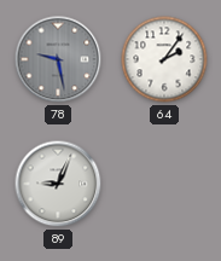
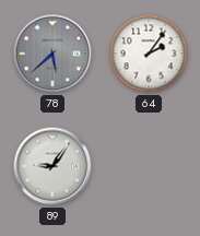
78: 9:28 -> 5:38
89: 9:04 -> 9:06
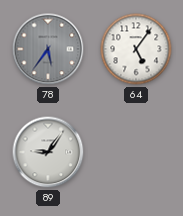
78: 5:38 -> 5:36
64: 2:06 -> 5:06
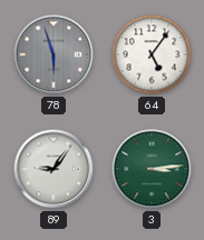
78: 5:36 -> 5:57
3: none -> 3:14
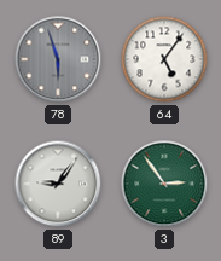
3: 3:14 -> 2:54
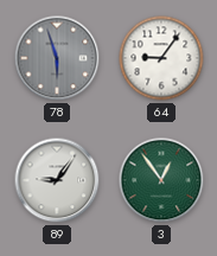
64: 5:06 -> 9:06
3: 2:54 -> 12:54
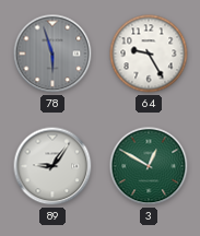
64: 9:06 -> 9:25
3: 12:54 -> 12:50
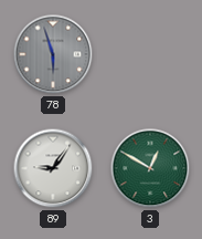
64: 9:25 -> none
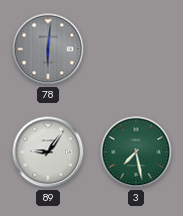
78: 5:57 -> 6:01
3: 12:50 -> 7:28
